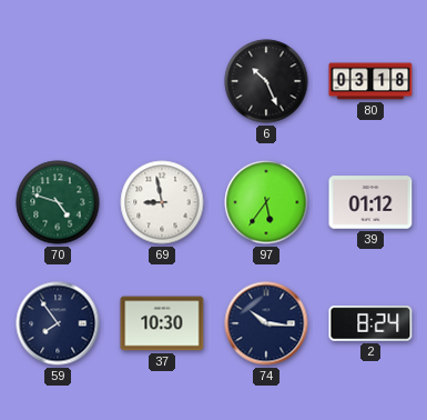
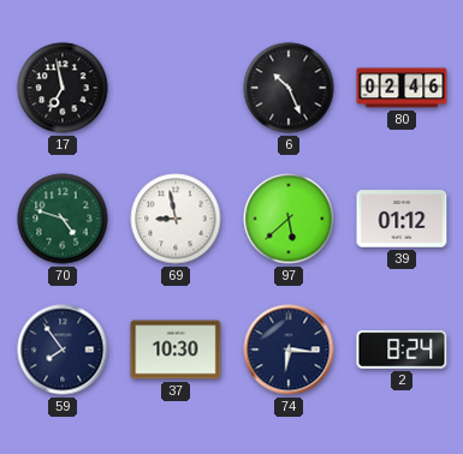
17: none -> 6:58
80: 03:18 -> 02:46
97: 5:36 -> 5:38
74: 10:16 -> 6:16
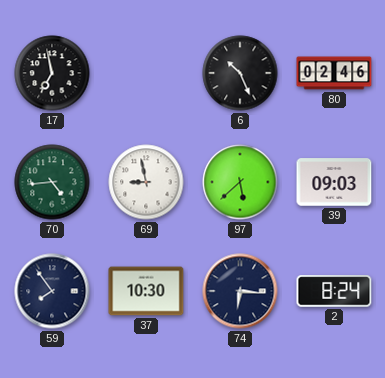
70: 4:48 -> 4:44
39: 01:12 -> 09:03
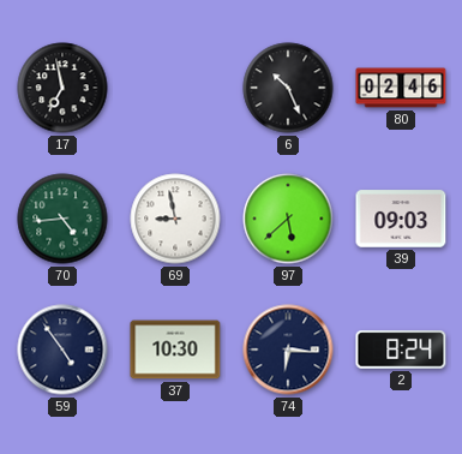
59: 7:54 -> 4:54
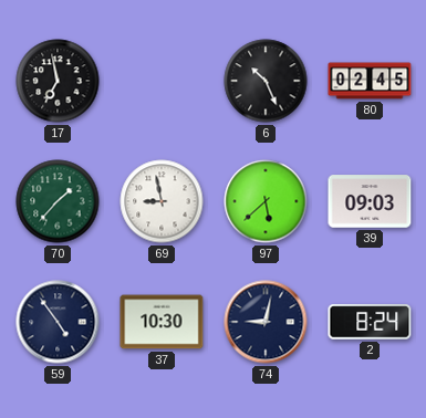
80: 02:46 -> 02:45
70: 4:44 -> 1:37
74: 6:16 -> 9:02
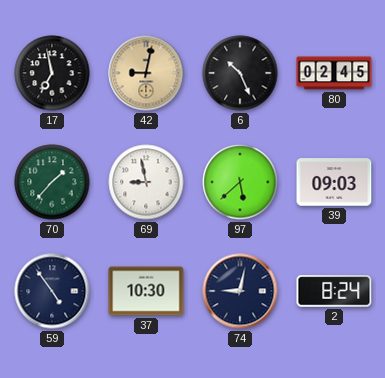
42: none -> 9:02
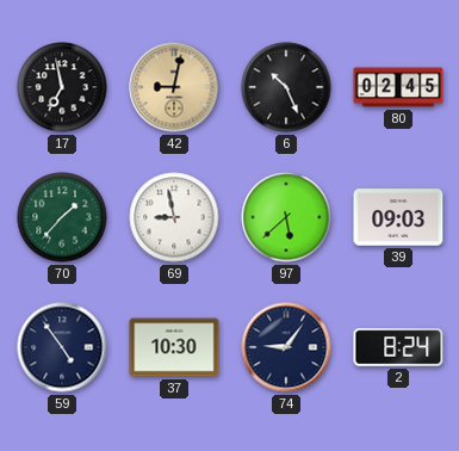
74: 9:02 -> 9:06
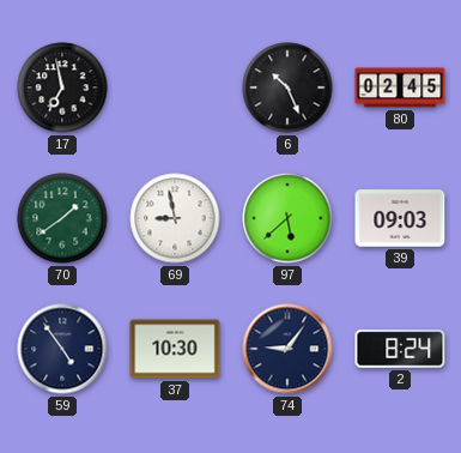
42: 9:02 -> none
70: 1:37 -> 1:39
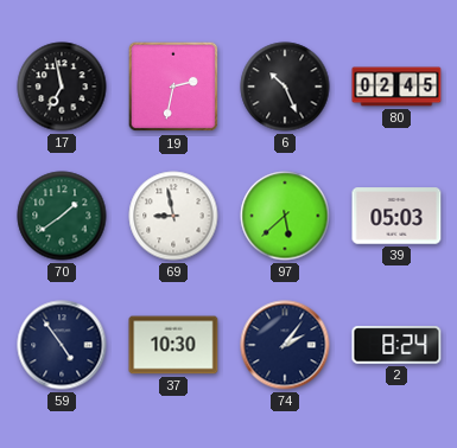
19: none -> 2:32
39: 09:03 -> 05:03
74: 9:06 -> 2:06
